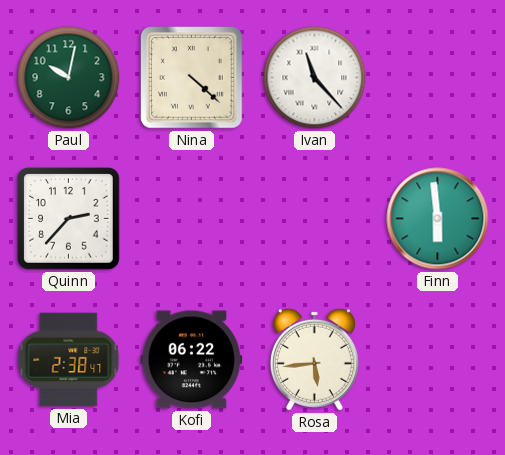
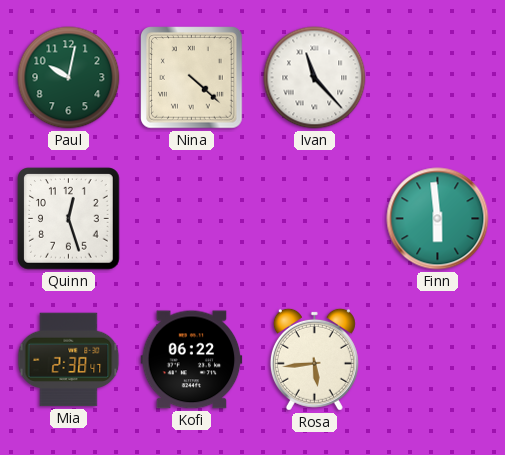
Quinn: 2:37 -> 12:27
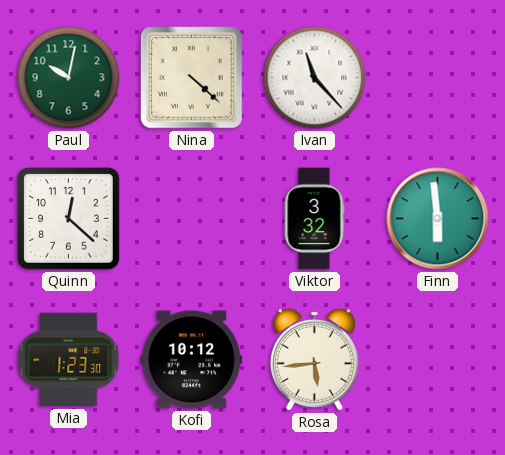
Quinn: 12:27 -> 12:22
Viktor: none -> 3:32
Mia: 2:38 -> 1:23
Kofi: 06:22 -> 10:12
